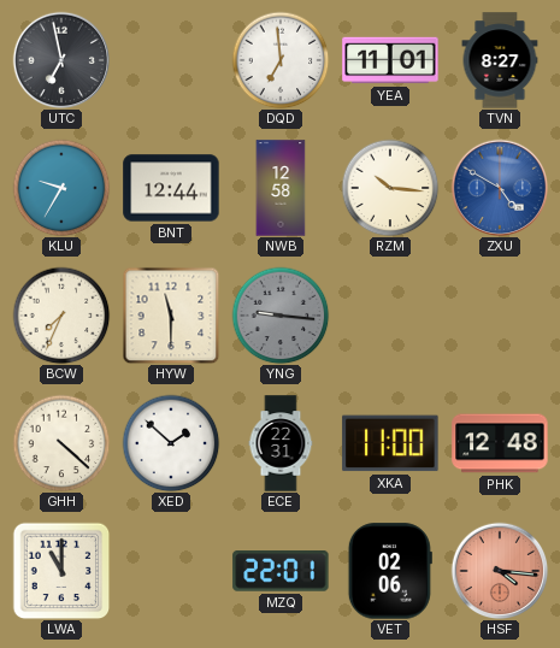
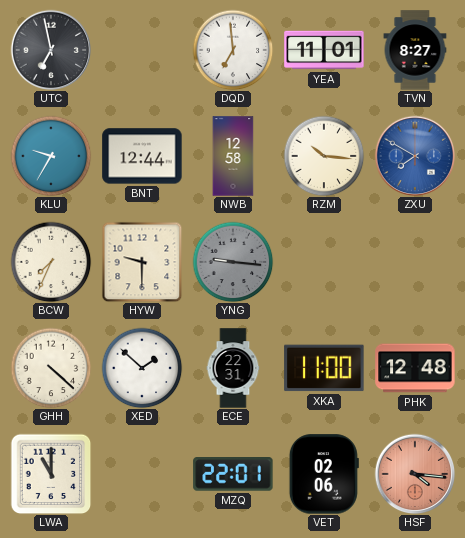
ZXU: 4:50 -> 7:50
HYW: 11:30 -> 9:30
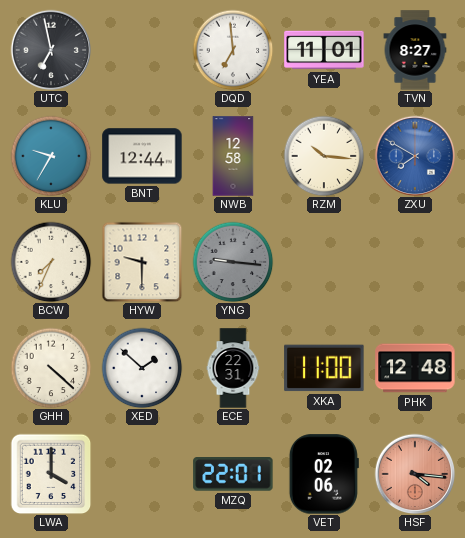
LWA: 11:00 -> 4:00
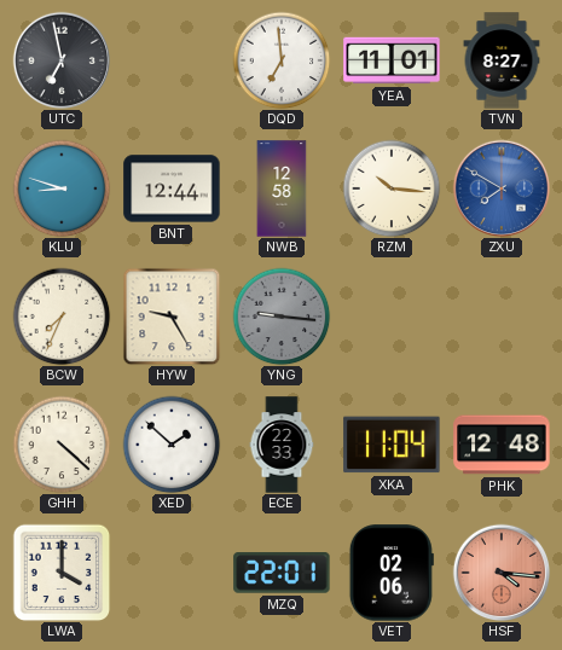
KLU: 9:35 -> 8:48
HYW: 9:30 -> 9:25
ECE: 22:31 -> 22:33
XKA: 11:00 -> 11:04
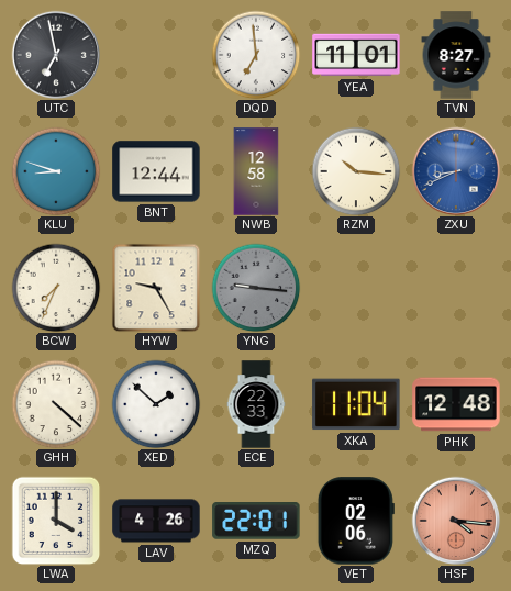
ZXU: 7:50 -> 8:41
LAV: none -> 4:26
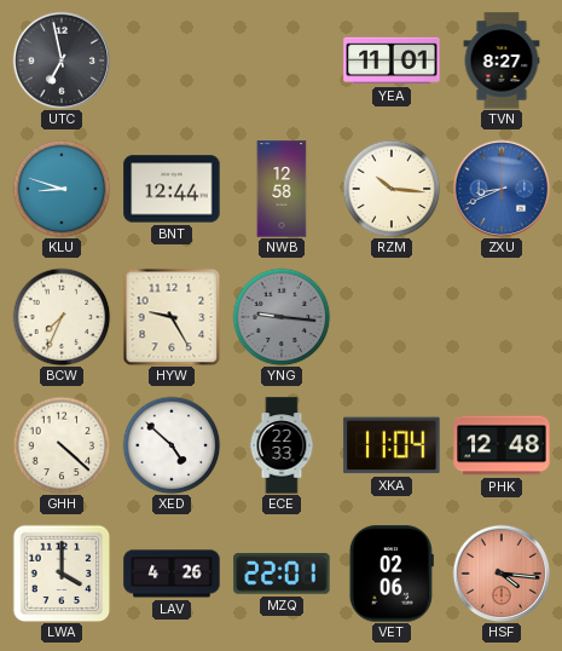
DQD: 6:59 -> none
XED: 1:52 -> 4:52
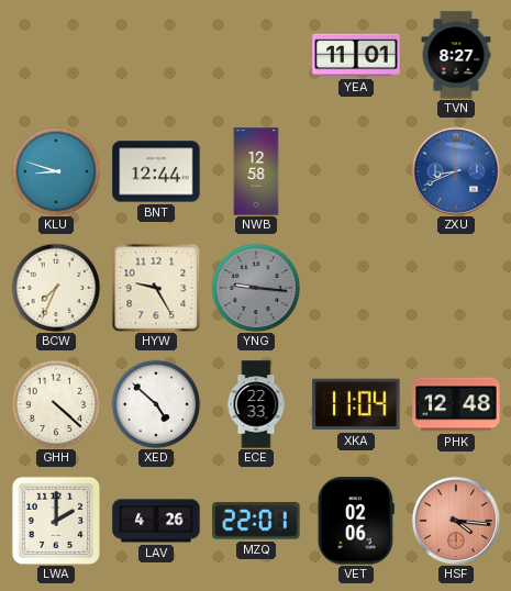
UTC: 6:58 -> none
RZM: 10:16 -> none
LWA: 4:00 -> 2:00
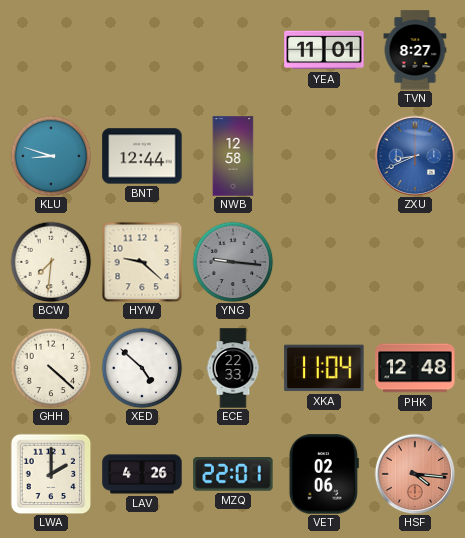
BCW: 7:34 -> 7:31
HYW: 9:25 -> 9:22
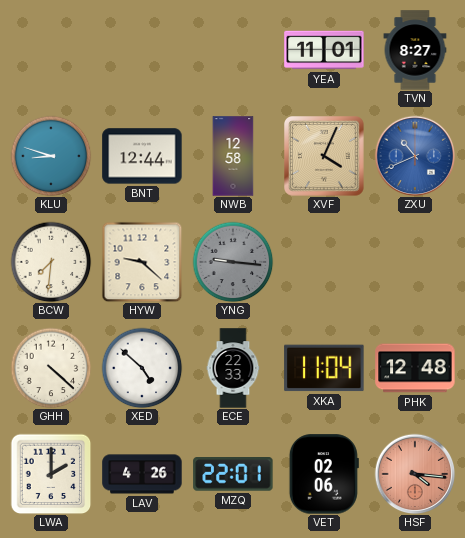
XVF: none -> 4:04
ZXU: 8:41 -> 10:41
